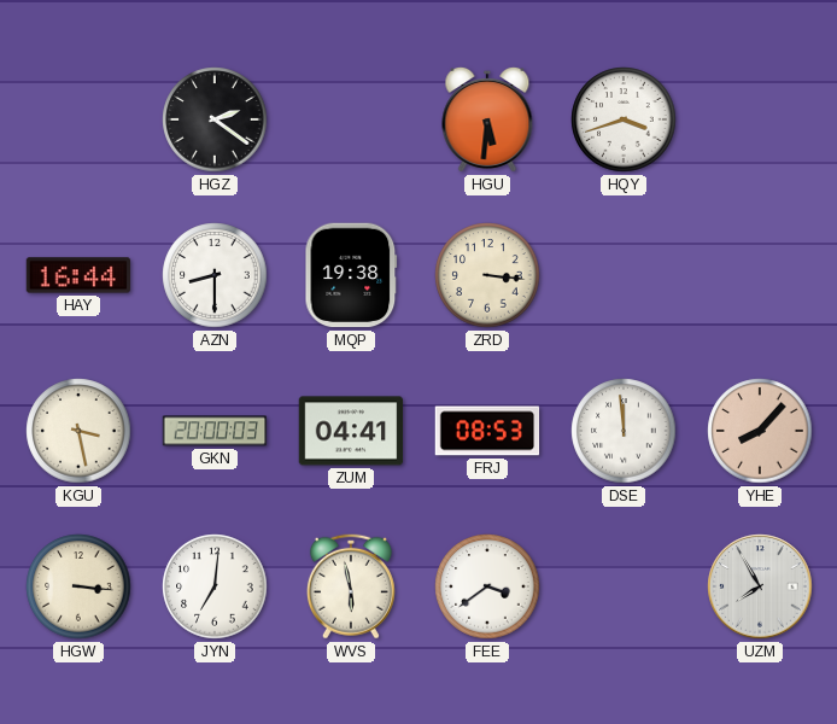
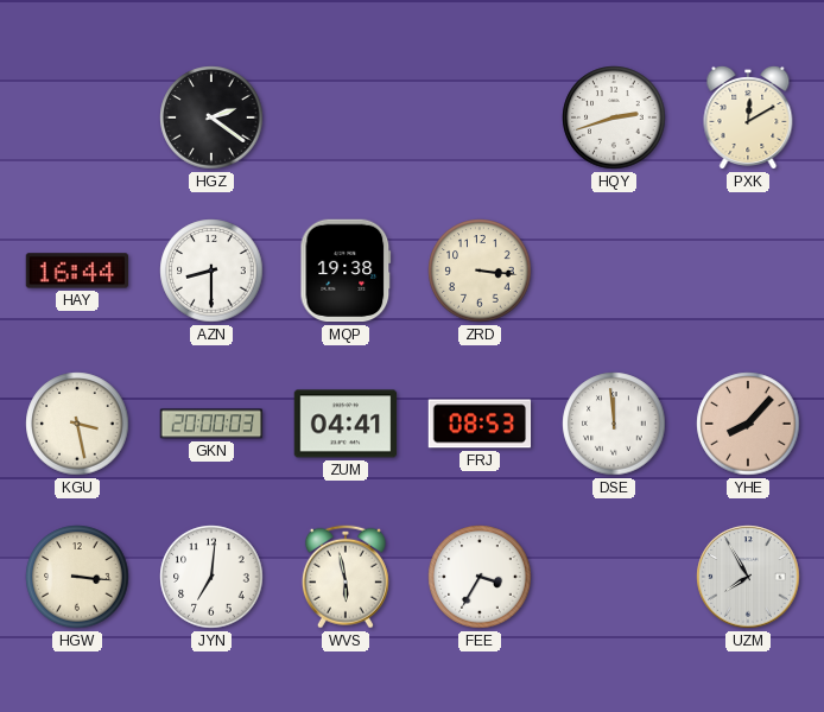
HGU: 5:31 -> none
HQY: 3:42 -> 2:42
PXK: none -> 12:10
FEE: 3:39 -> 3:35
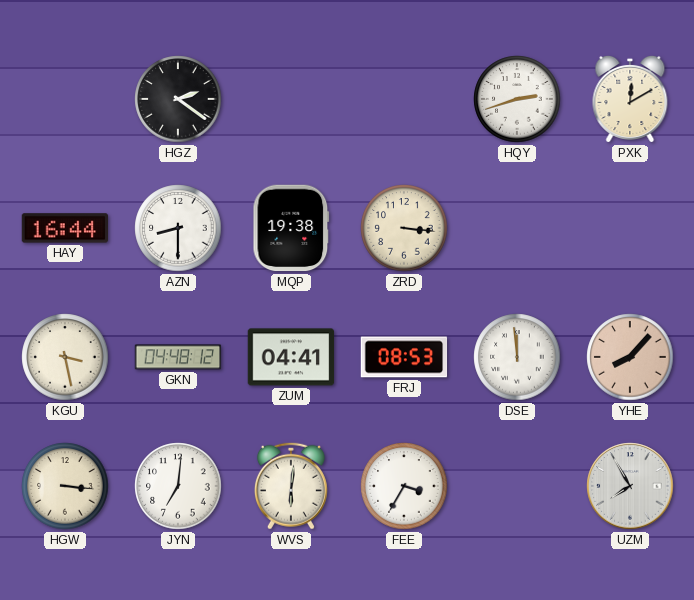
GKN: 20:00 -> 04:48
WVS: 5:58 -> 6:01
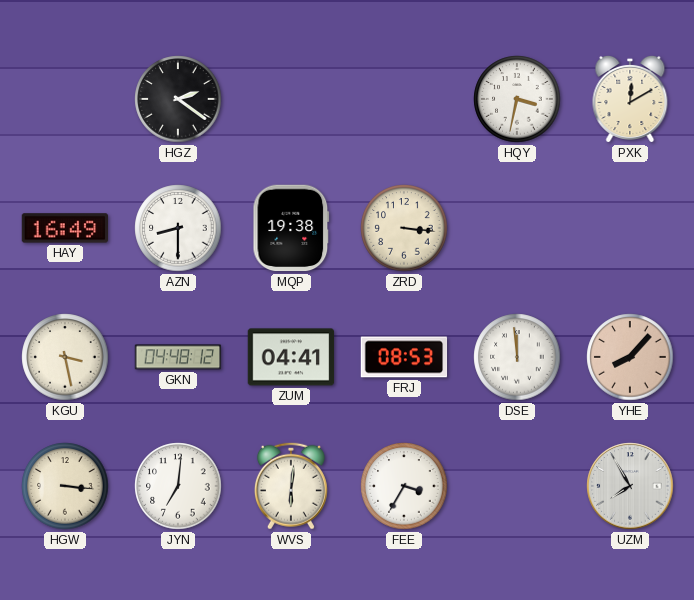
HQY: 2:42 -> 3:32
HAY: 16:44 -> 16:49
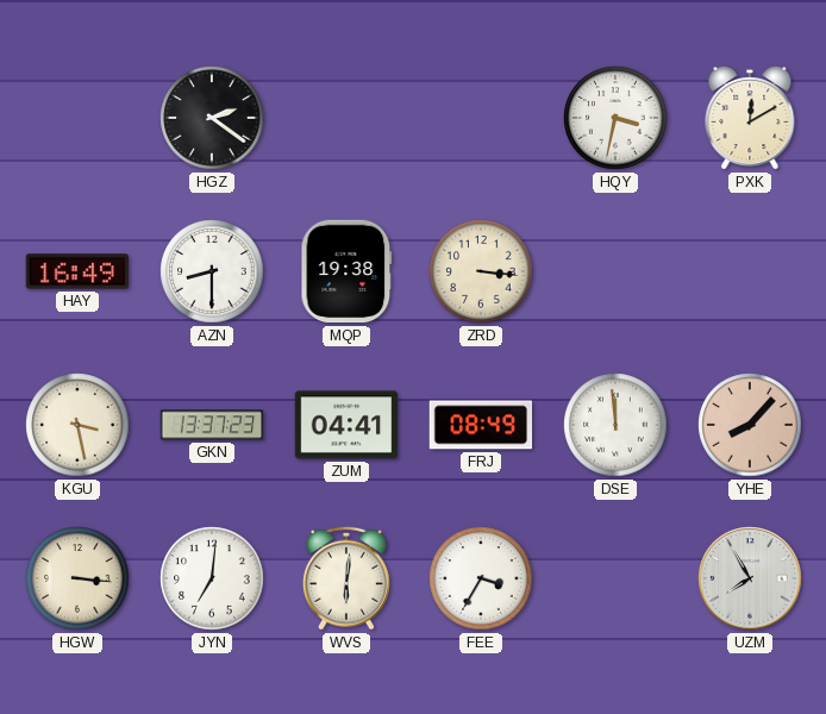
GKN: 04:48 -> 13:37
FRJ: 08:53 -> 08:49
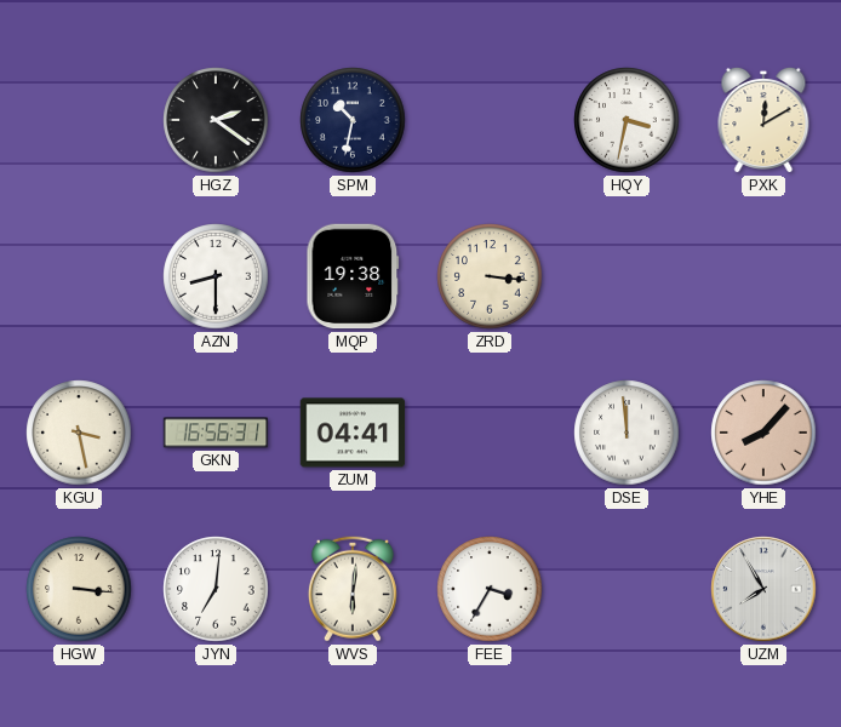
SPM: none -> 10:32
HAY: 16:49 -> none
GKN: 13:37 -> 16:56
FRJ: 08:49 -> none
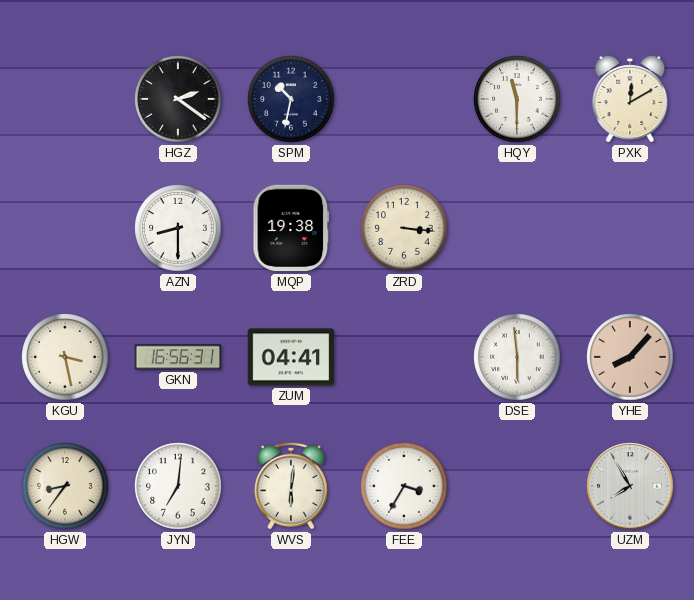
HQY: 3:32 -> 11:30
DSE: 11:59 -> 5:59
HGW: 3:16 -> 8:36
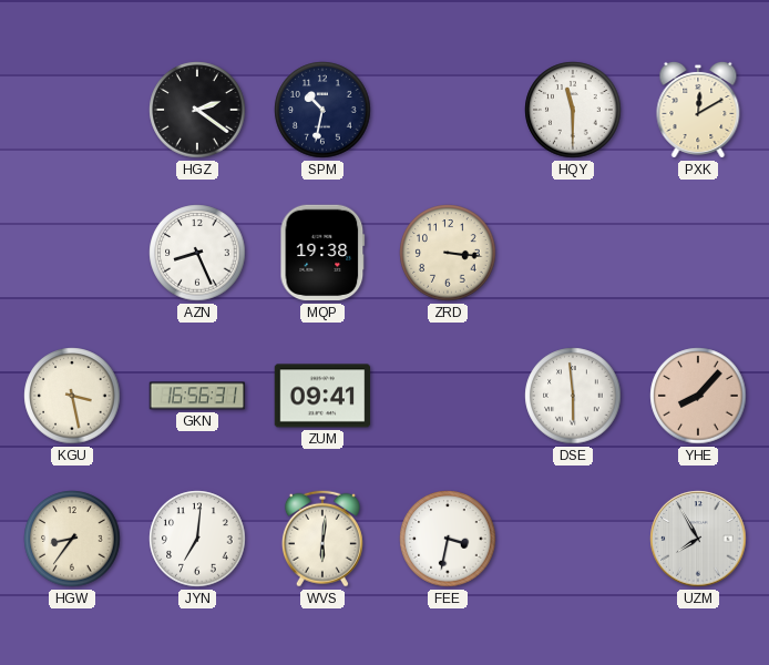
AZN: 8:30 -> 8:26
ZUM: 04:41 -> 09:41
FEE: 3:35 -> 3:32
